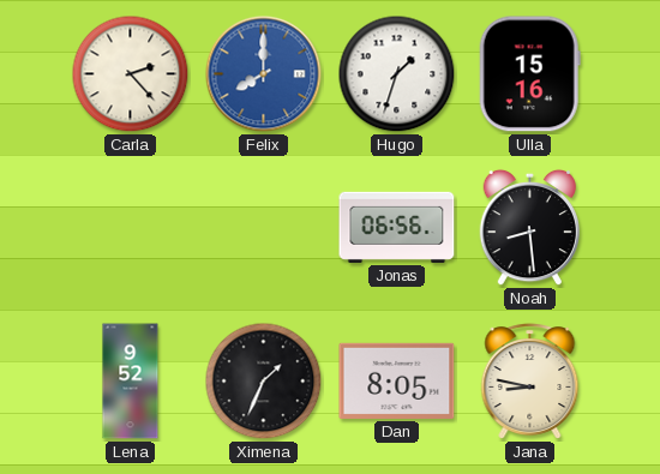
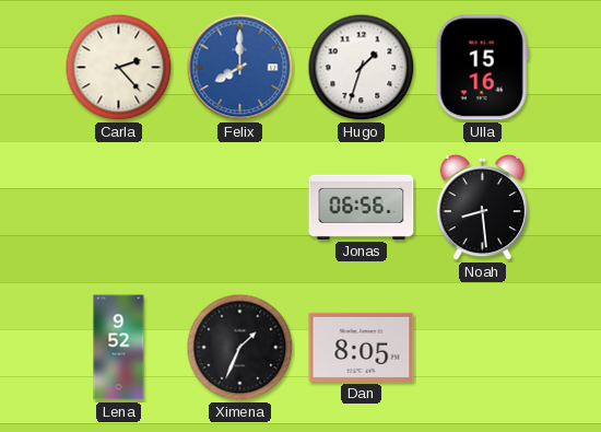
Jana: 8:47 -> none
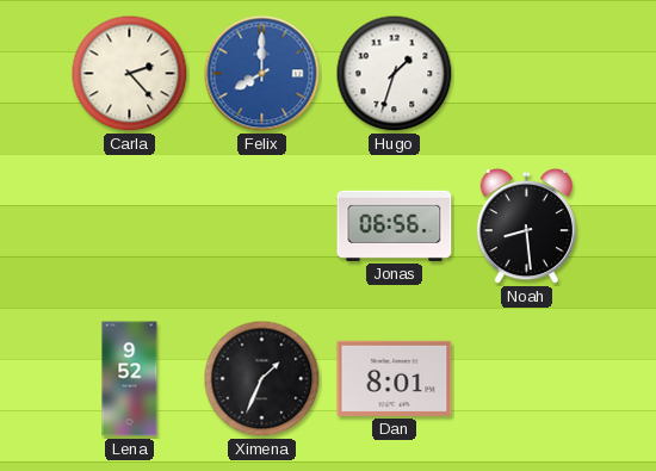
Ulla: 15:16 -> none
Dan: 8:05 -> 8:01
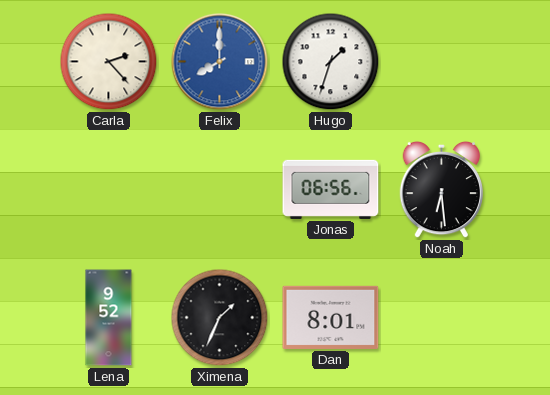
Noah: 8:29 -> 6:29
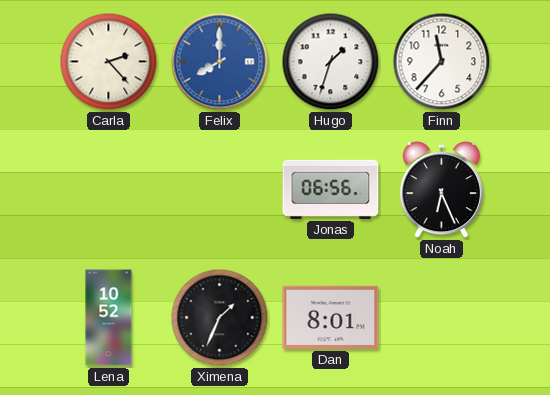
Finn: none -> 11:37
Noah: 6:29 -> 6:26
Lena: 9:52 -> 10:52
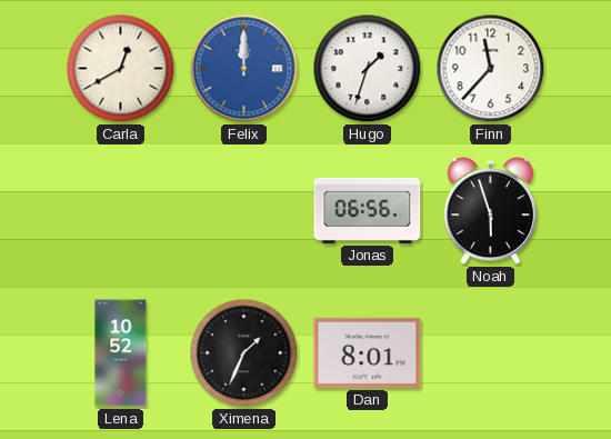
Carla: 2:23 -> 12:40
Felix: 8:00 -> 12:00
Noah: 6:26 -> 5:57
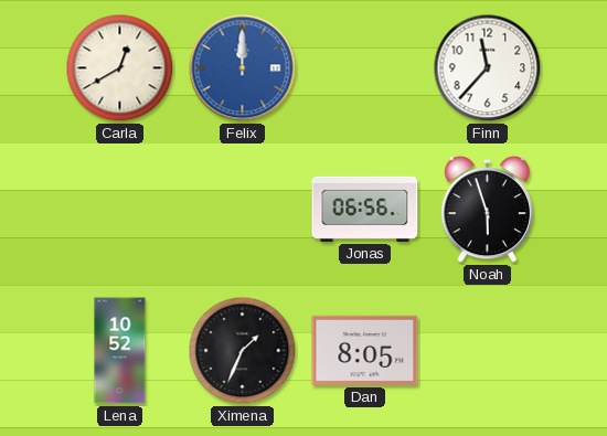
Hugo: 1:33 -> none
Dan: 8:01 -> 8:05
